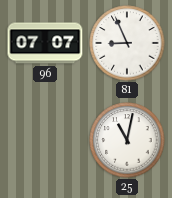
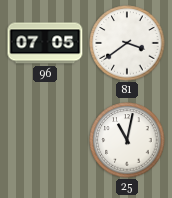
96: 07:07 -> 07:05
81: 8:56 -> 3:39
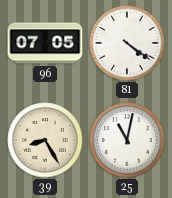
81: 3:39 -> 4:21
39: none -> 8:25
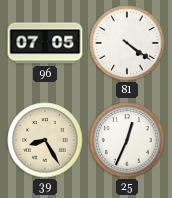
25: 11:02 -> 12:34
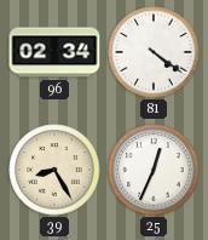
96: 07:05 -> 02:34
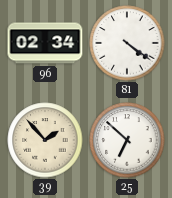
39: 8:25 -> 1:53
25: 12:34 -> 6:52
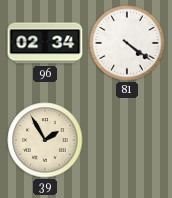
39: 1:53 -> 1:55
25: 6:52 -> none
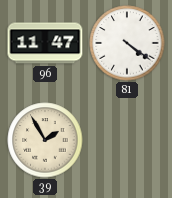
96: 02:34 -> 11:47
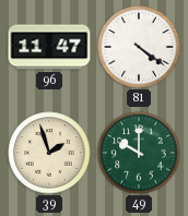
39: 1:55 -> 1:57
49: none -> 10:00
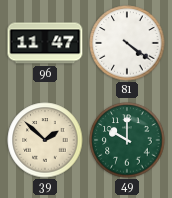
39: 1:57 -> 1:52
